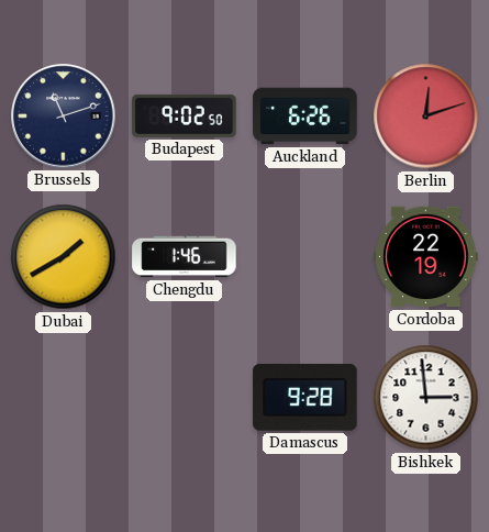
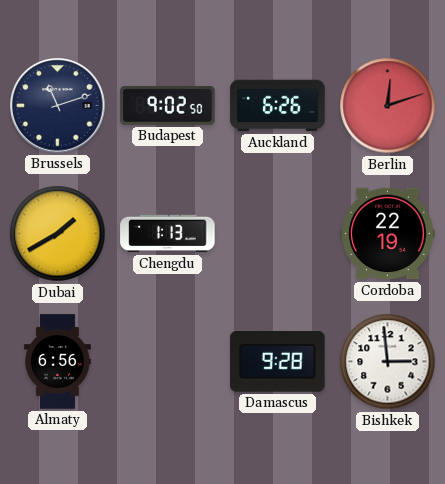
Chengdu: 1:46 -> 1:13
Almaty: none -> 6:56
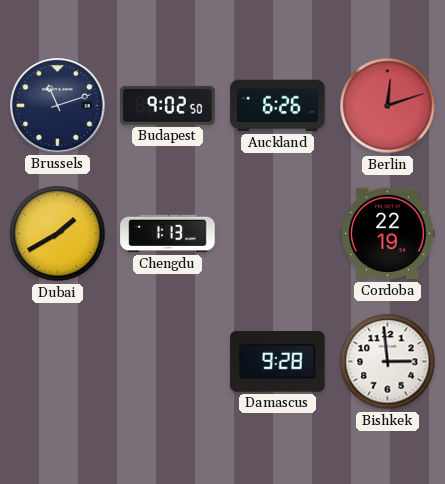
Almaty: 6:56 -> none
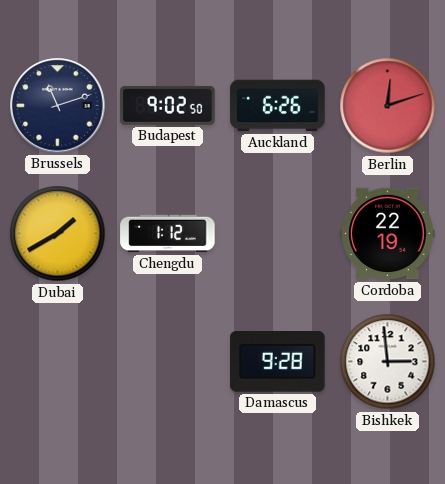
Chengdu: 1:13 -> 1:12
